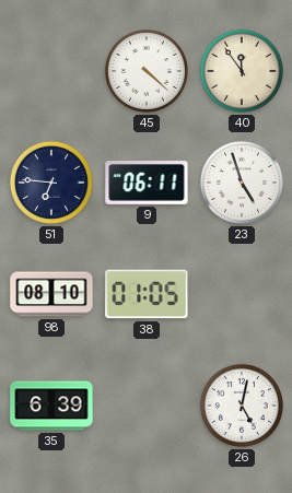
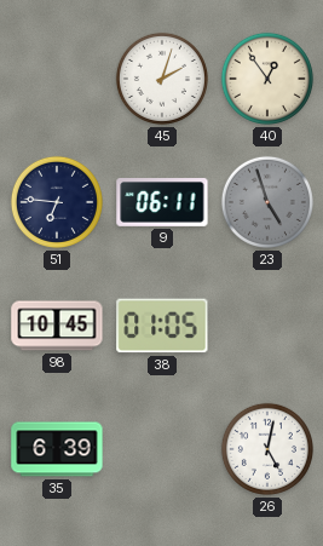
45: 4:22 -> 2:03
40: 11:54 -> 12:54
23 dial: white -> grey
98: 08:10 -> 10:45
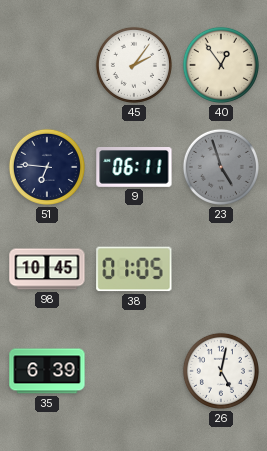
45: 2:03 -> 2:06
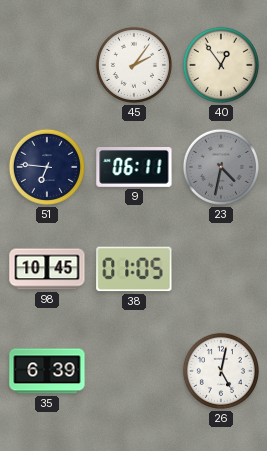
23: 4:57 -> 4:32
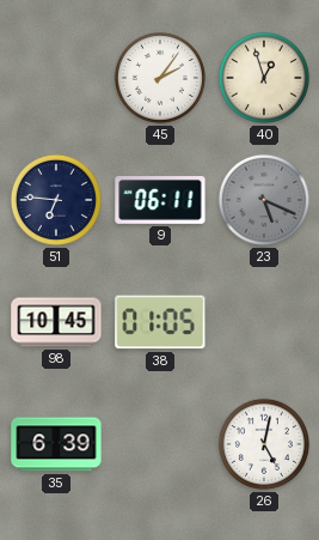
40: 12:54 -> 12:57
23: 4:32 -> 5:19
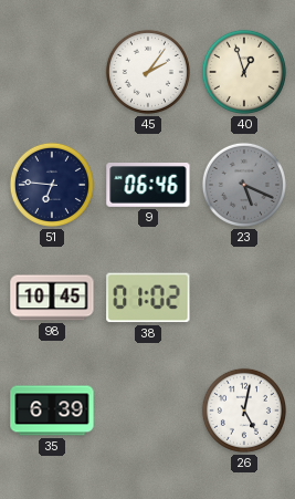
9: 06:11 -> 06:46
38: 01:05 -> 01:02
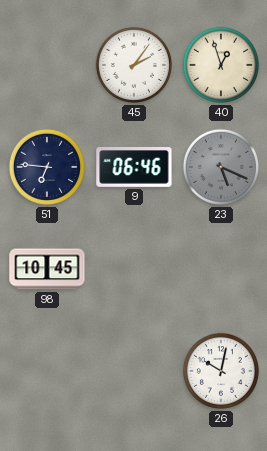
38: 01:02 -> none
35: 6:39 -> none
26: 5:02 -> 10:02
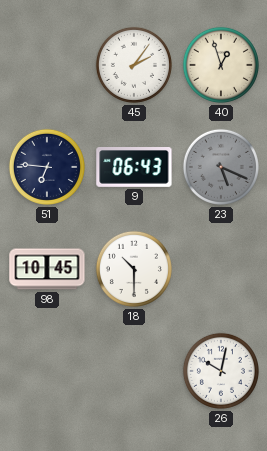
9: 06:46 -> 06:43
18: none -> 10:30
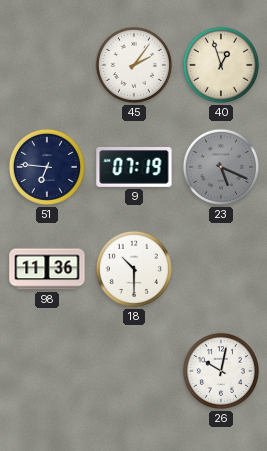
9: 06:43 -> 07:19
98: 10:45 -> 11:36
